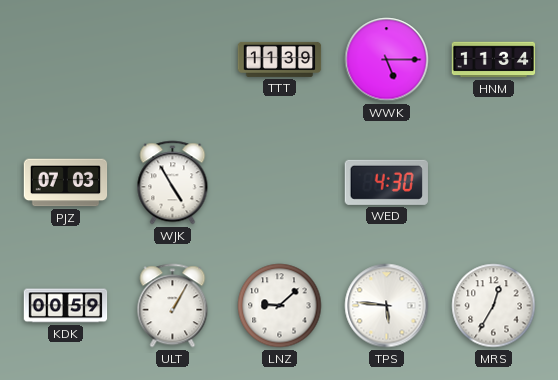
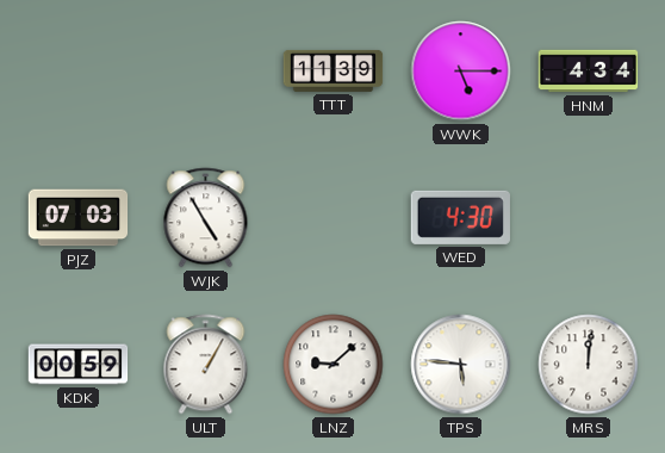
HNM: 11:34 -> 4:34
MRS: 12:35 -> 12:01
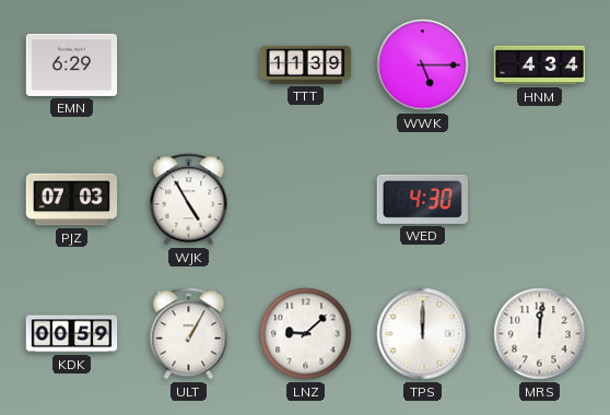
EMN: none -> 6:29
TPS: 5:46 -> 12:00
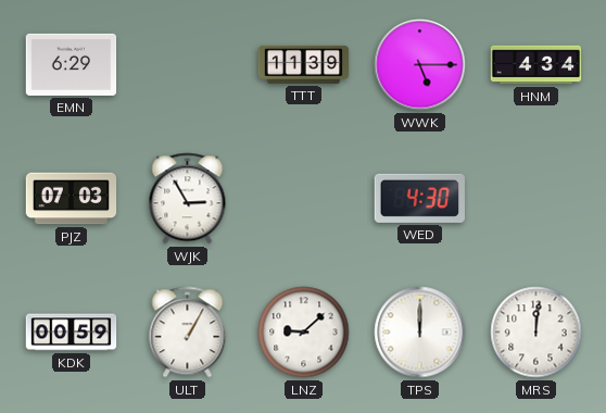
WJK: 4:55 -> 2:55
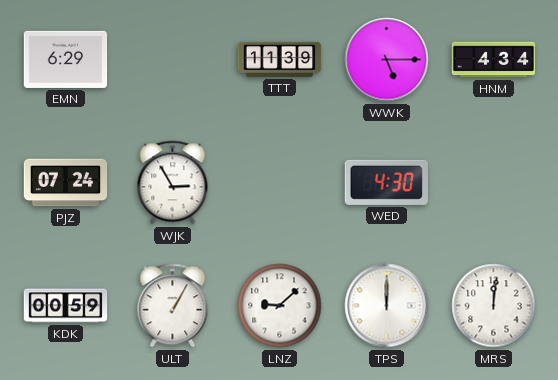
PJZ: 07:03 -> 07:24
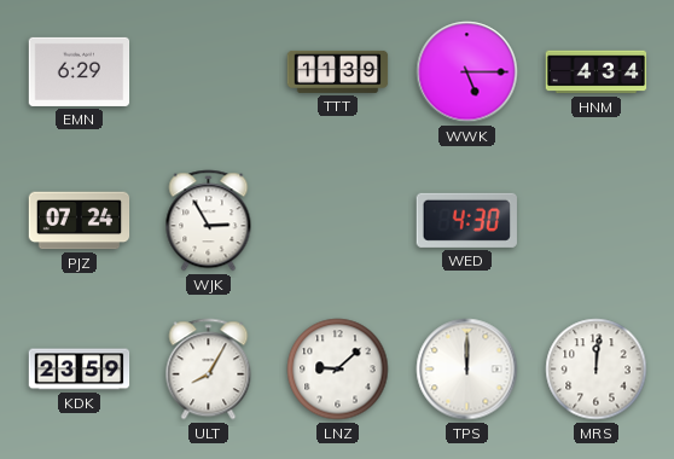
KDK: 00:59 -> 23:59
ULT: 1:05 -> 8:05
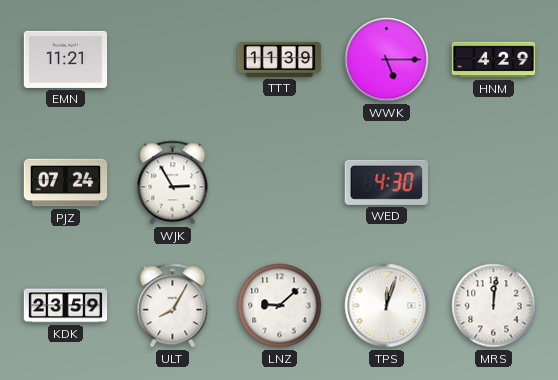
EMN: 6:29 -> 11:21
HNM: 4:34 -> 4:29
TPS: 12:00 -> 12:03
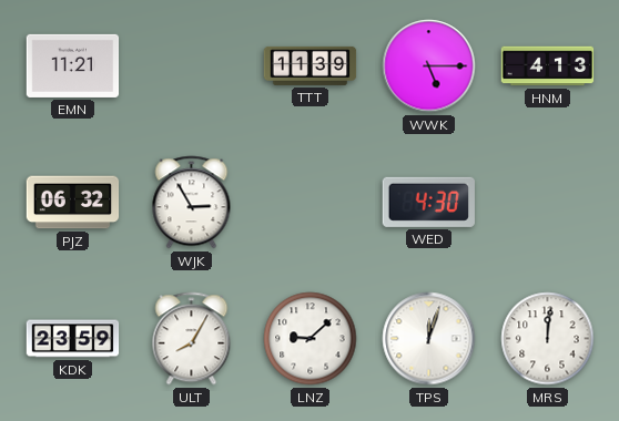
HNM: 4:29 -> 4:13
PJZ: 07:24 -> 06:32
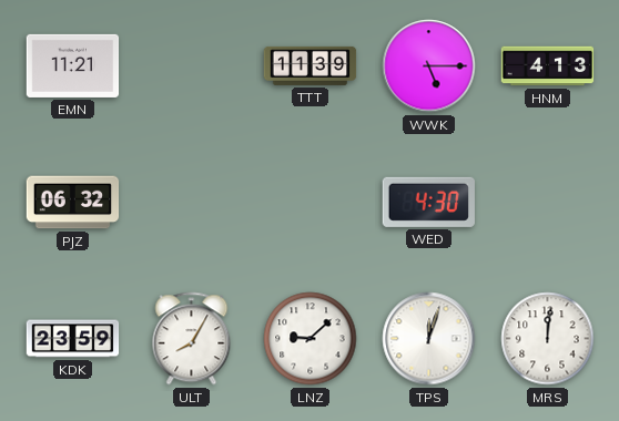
WJK: 2:55 -> none
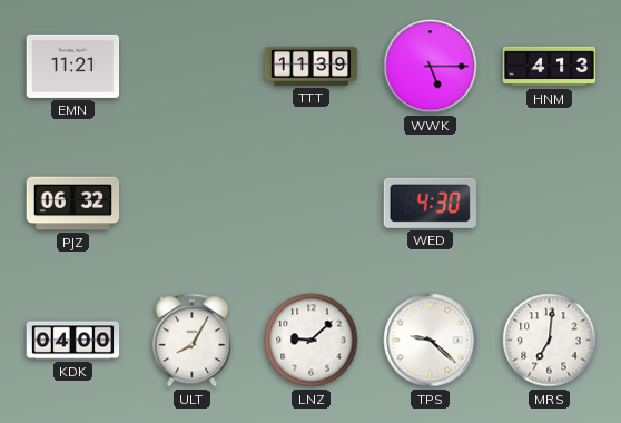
KDK: 23:59 -> 04:00
TPS: 12:03 -> 9:22
MRS: 12:01 -> 7:01
